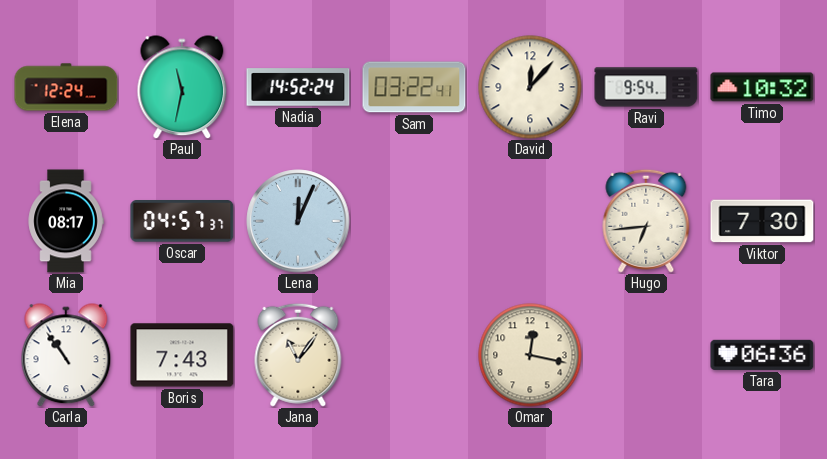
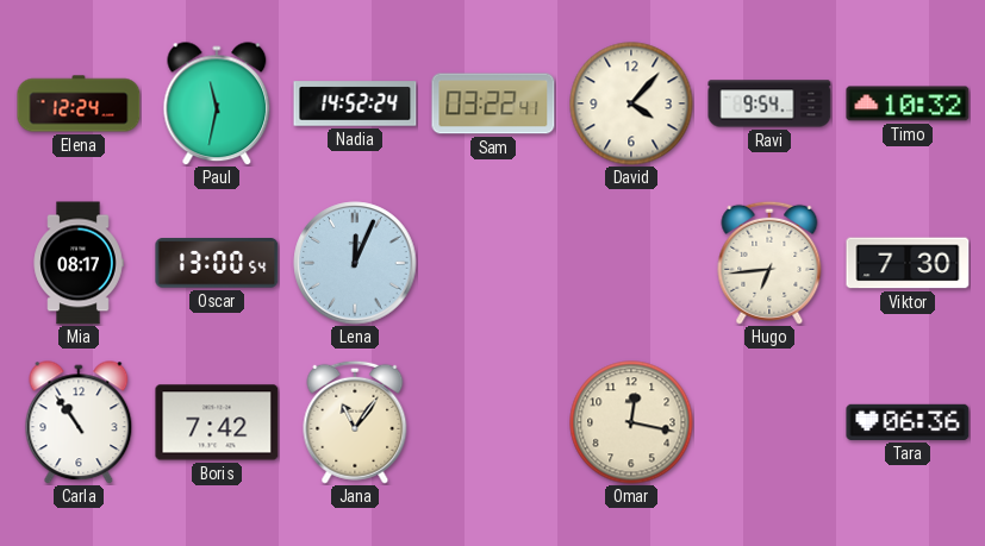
David: 12:07 -> 4:07
Oscar: 04:57 -> 13:00
Boris: 7:43 -> 7:42
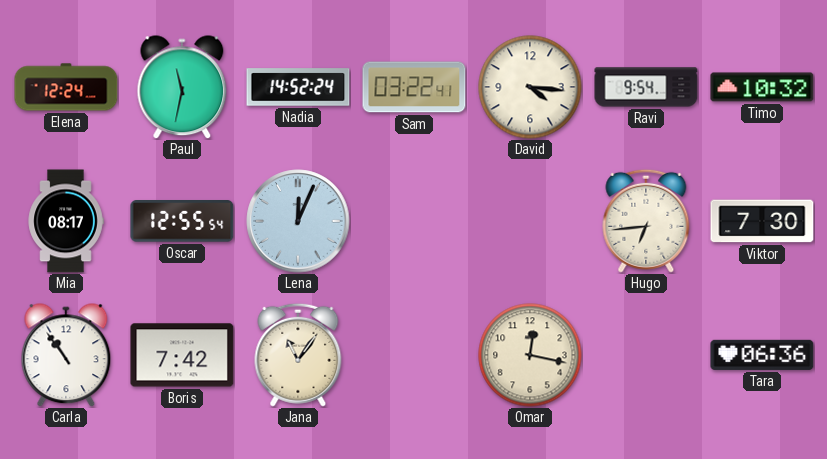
David: 4:07 -> 4:16
Oscar: 13:00 -> 12:55
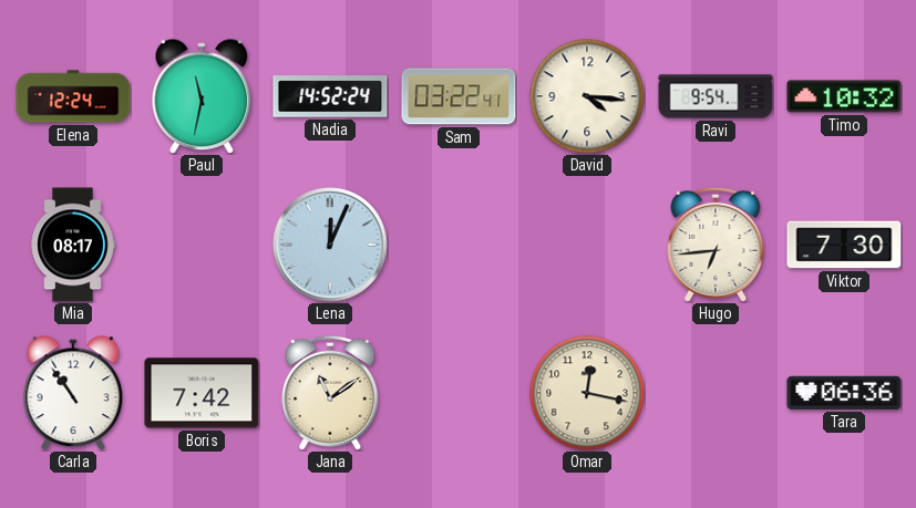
Oscar: 12:55 -> none
Jana: 11:06 -> 11:09
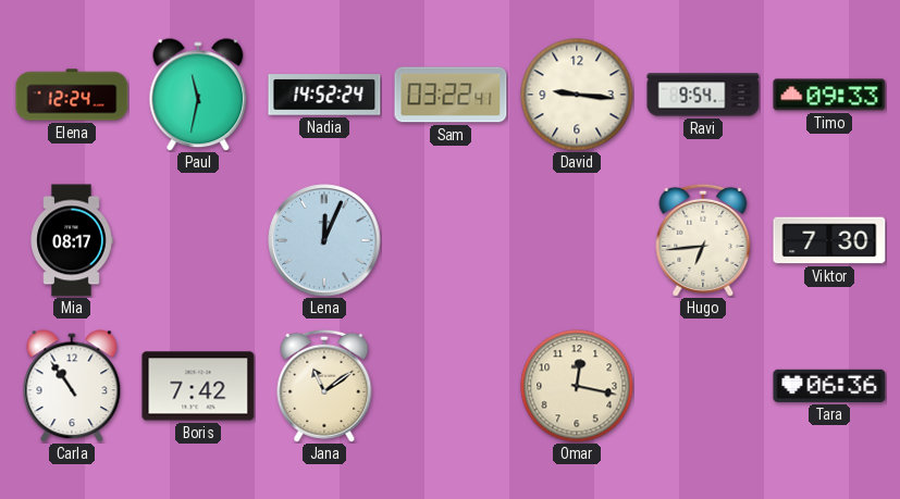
David: 4:16 -> 9:16
Timo: 10:32 -> 09:33
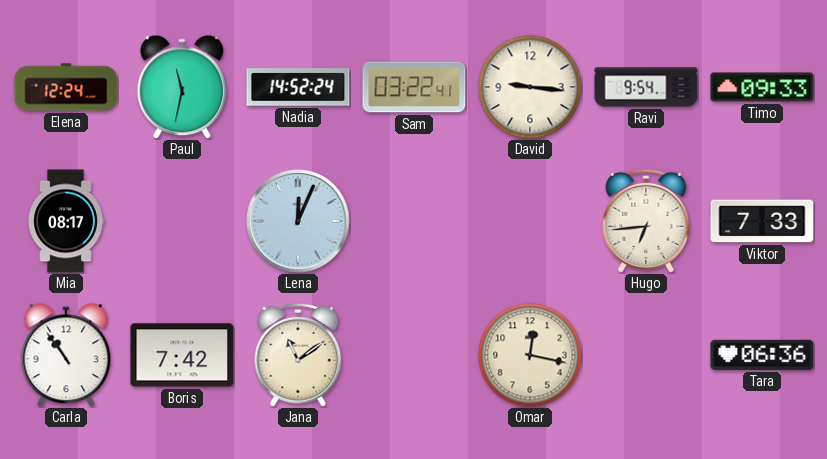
Viktor: 7:30 -> 7:33
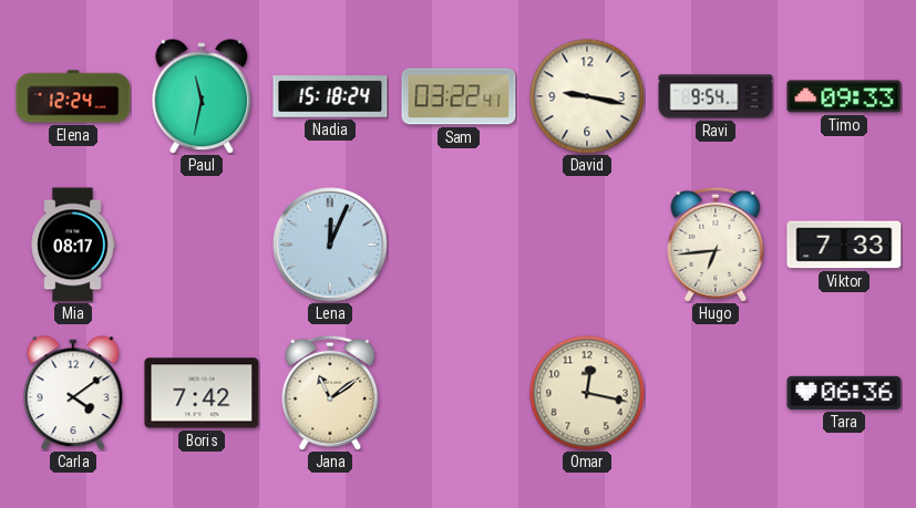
Nadia: 14:52 -> 15:18
David: 9:16 -> 9:17
Carla: 10:54 -> 4:09
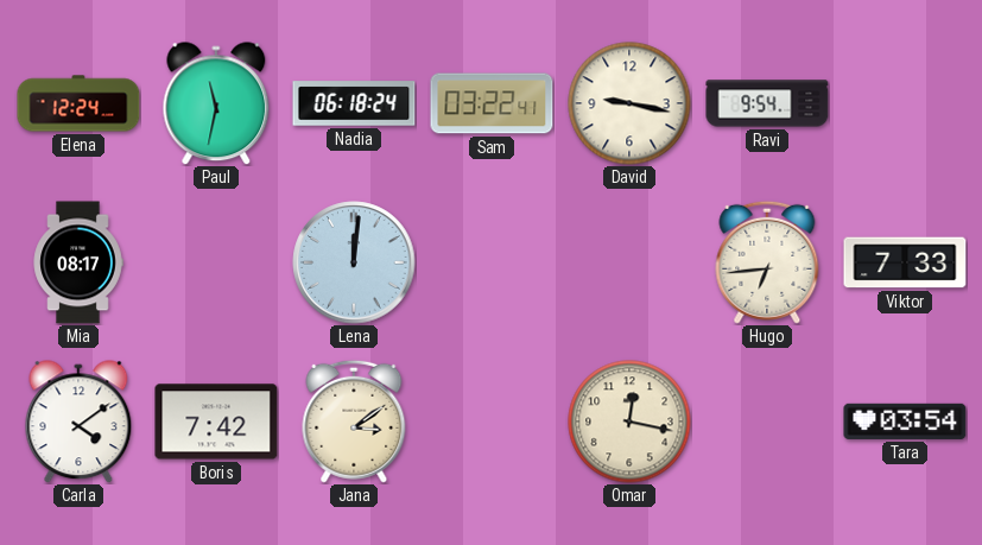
Nadia: 15:18 -> 06:18
Timo: 09:33 -> none
Lena: 12:04 -> 12:01
Jana: 11:09 -> 3:09
Tara: 06:36 -> 03:54
